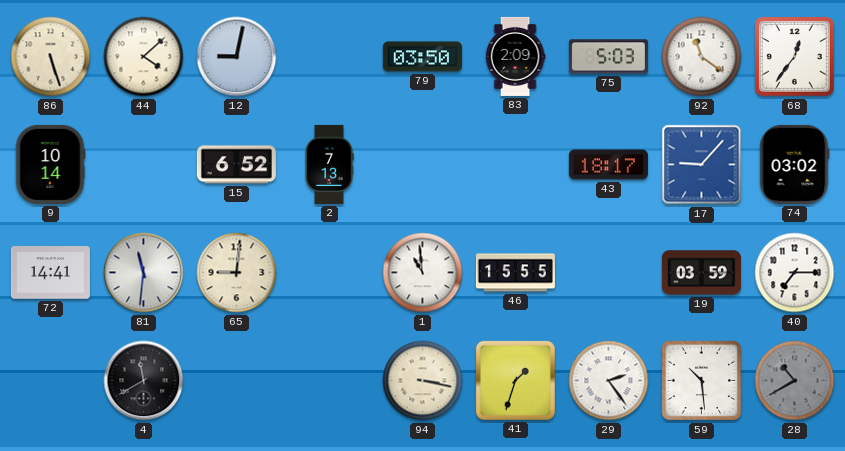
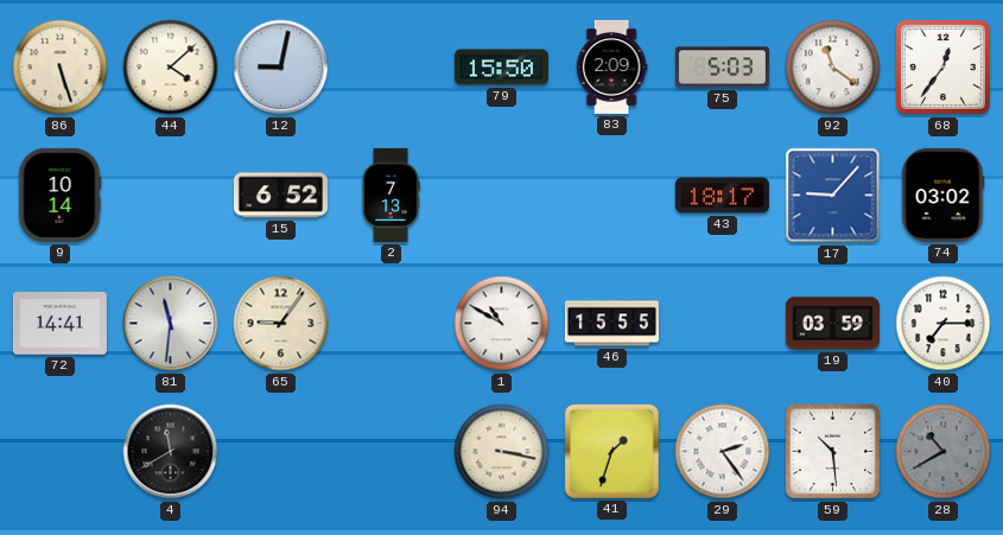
79: 03:50 -> 15:50
65: 9:01 -> 9:06
1: 10:59 -> 10:50
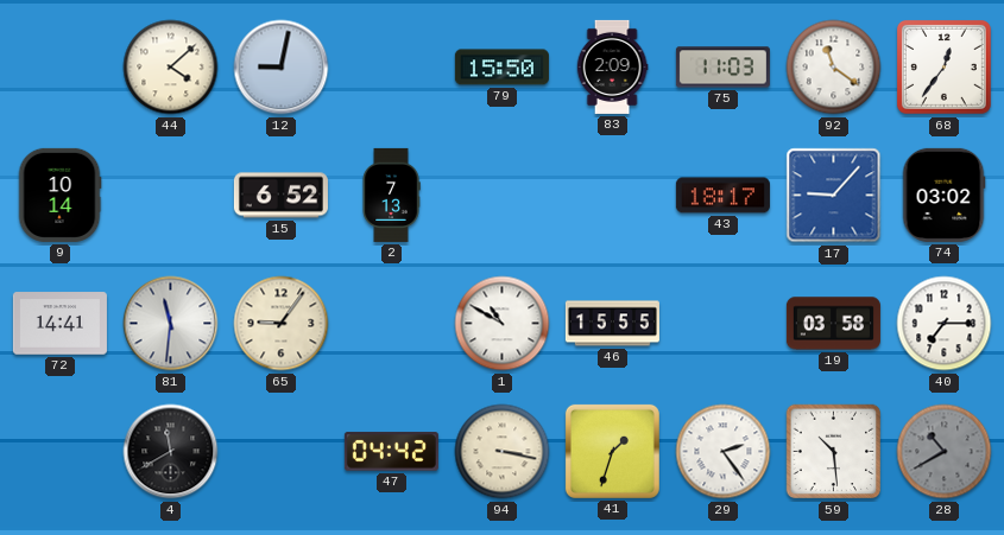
86: 5:27 -> none
75: 5:03 -> 11:03
19: 03:59 -> 03:58
47: none -> 04:42
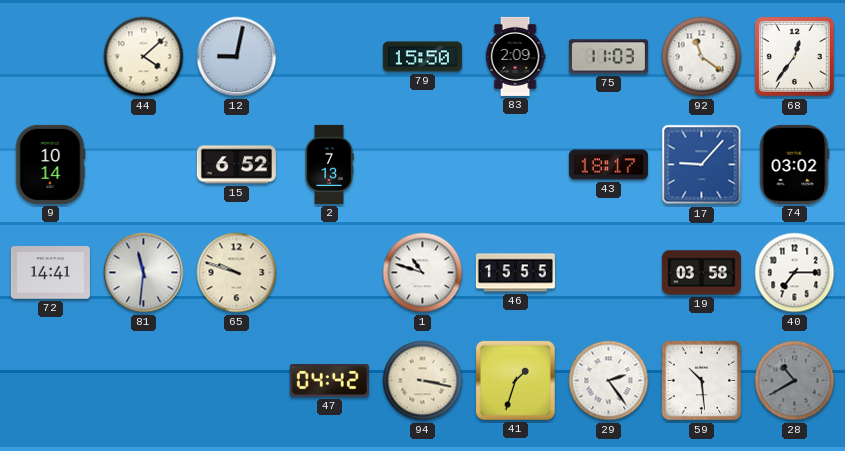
65: 9:06 -> 9:48
1: 10:50 -> 10:48
4: 11:40 -> none
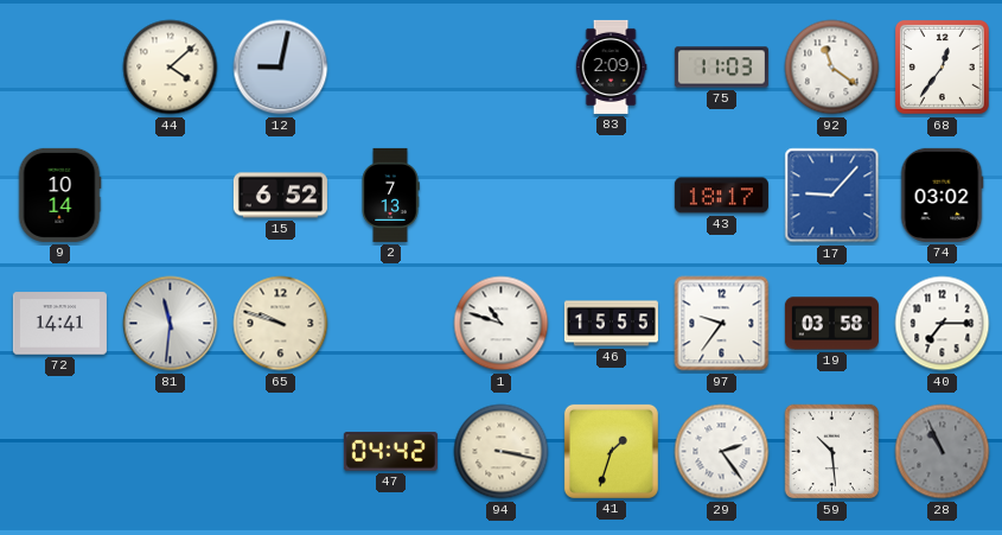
79: 15:50 -> none
97: none -> 9:36
28: 10:40 -> 10:56
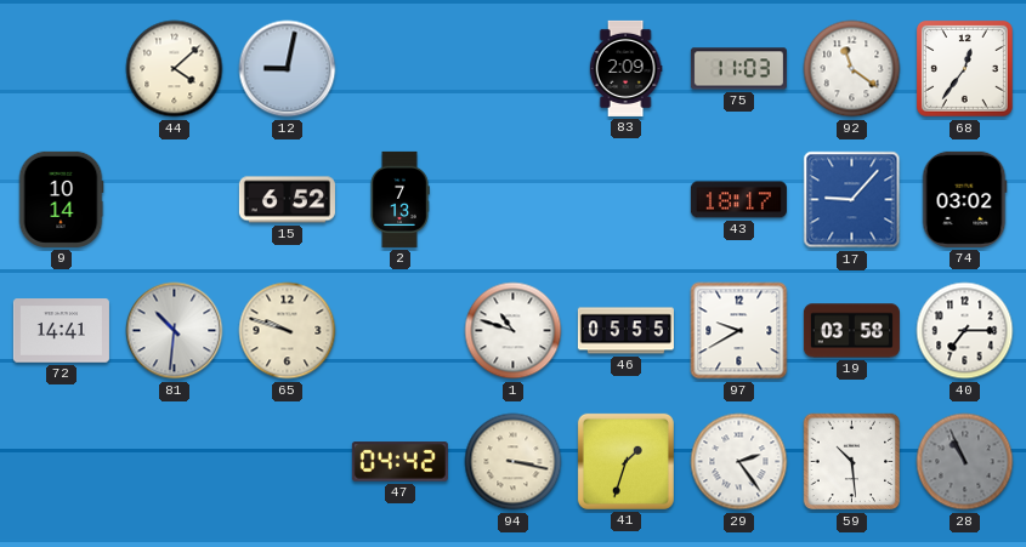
81: 11:31 -> 10:31
46: 15:55 -> 05:55
97: 9:36 -> 9:40
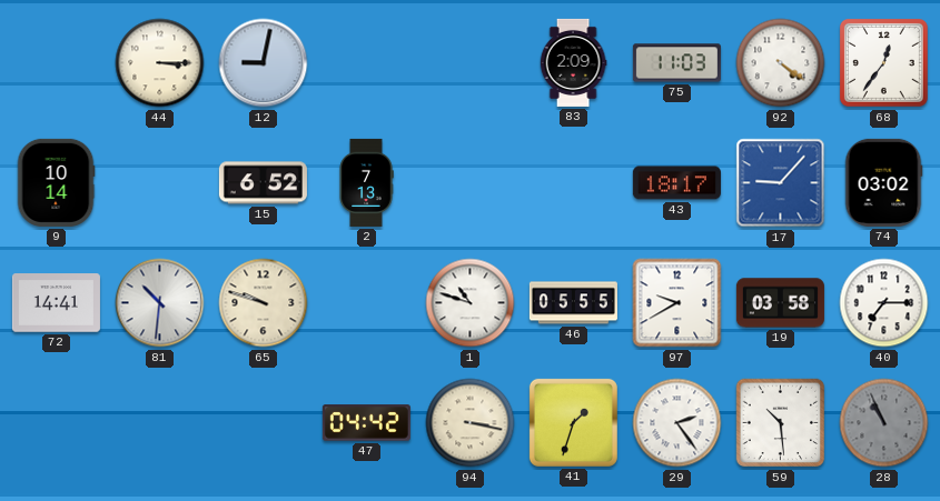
44: 4:08 -> 3:15
92: 11:21 -> 4:21
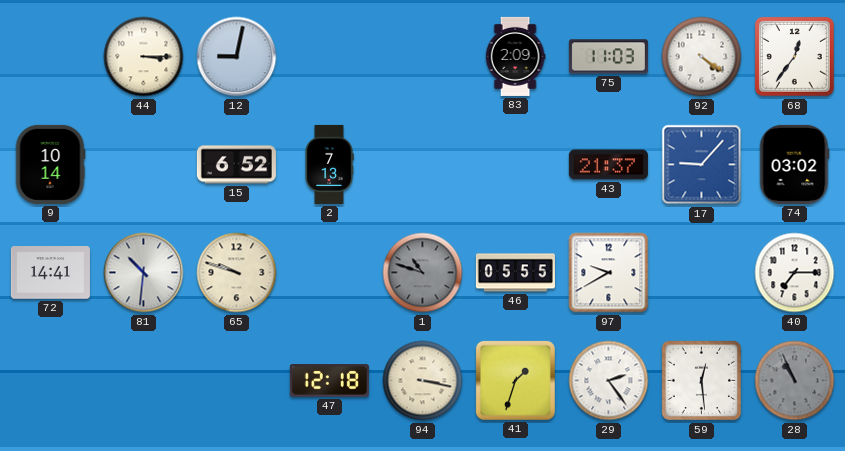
43: 18:17 -> 21:37
1 dial: white -> grey
19: 03:58 -> none
47: 04:42 -> 12:18
59: 10:29 -> 12:29
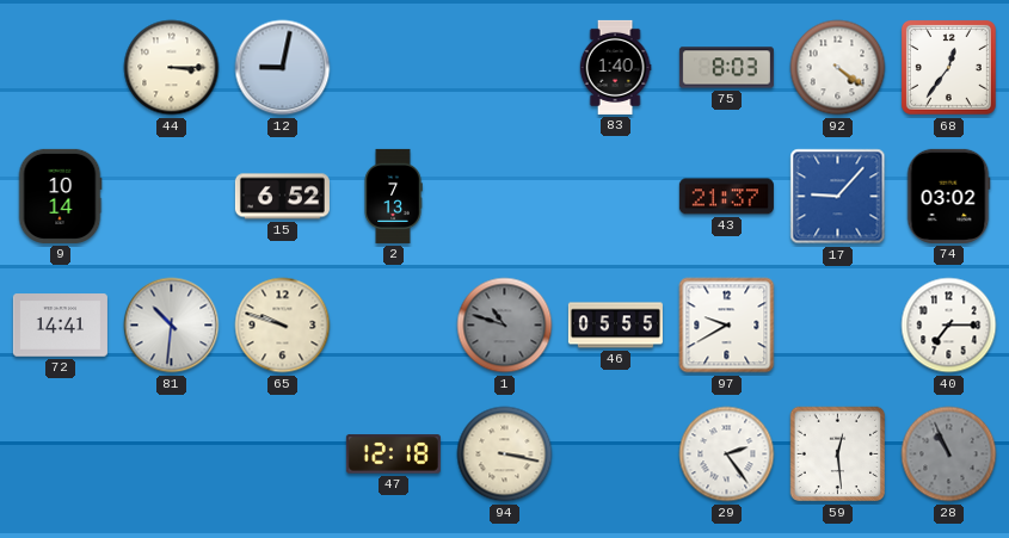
83: 2:09 -> 1:40
75: 11:03 -> 8:03
41: 1:33 -> none
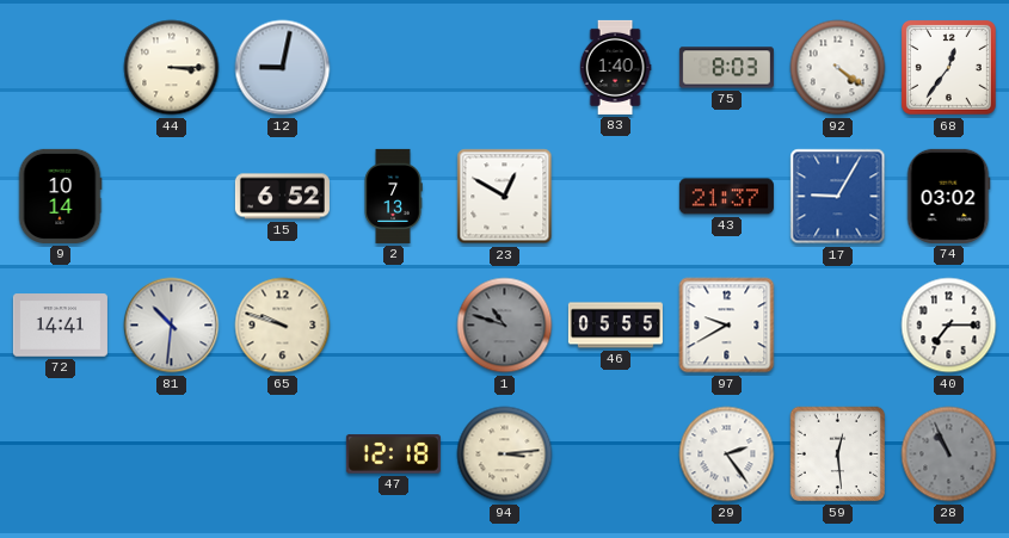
23: none -> 12:50
17: 9:07 -> 9:05
94: 3:17 -> 3:14
